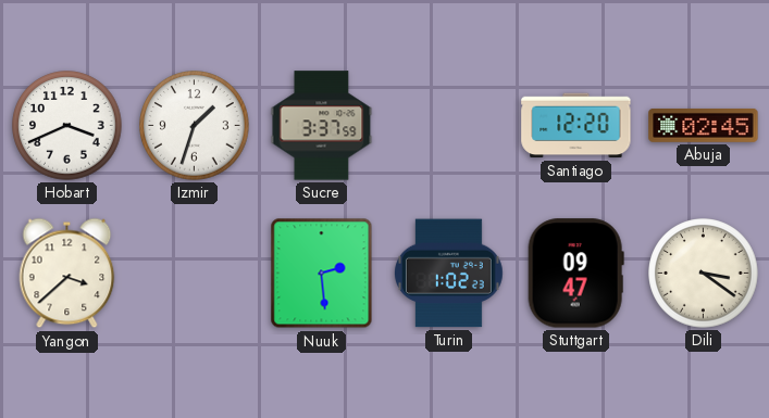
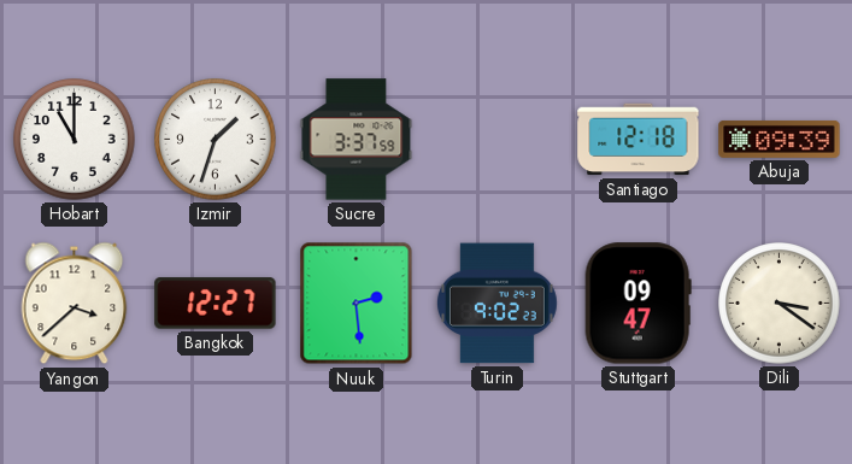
Hobart: 3:41 -> 11:00
Santiago: 12:20 -> 12:18
Abuja: 02:45 -> 09:39
Bangkok: none -> 12:27
Turin: 1:02 -> 9:02
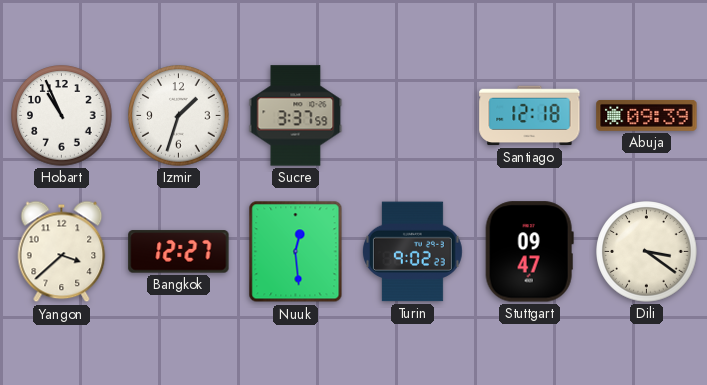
Hobart: 11:00 -> 10:56
Nuuk: 2:29 -> 12:29
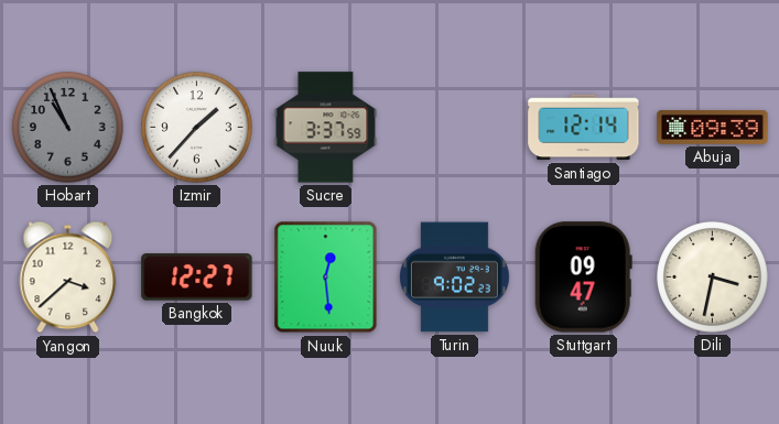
Hobart dial: white -> grey
Izmir: 1:33 -> 1:37
Santiago: 12:18 -> 12:14
Dili: 3:21 -> 3:32
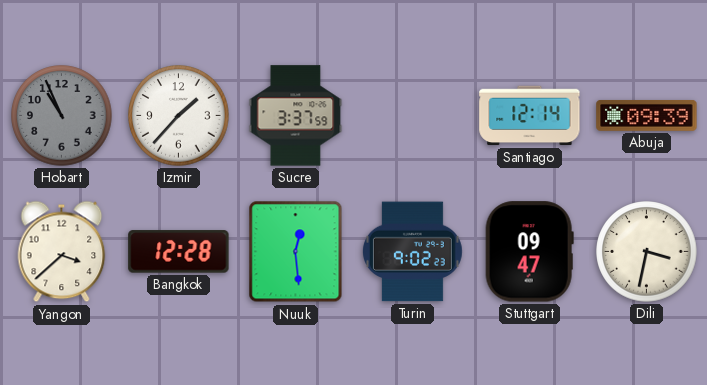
Bangkok: 12:27 -> 12:28
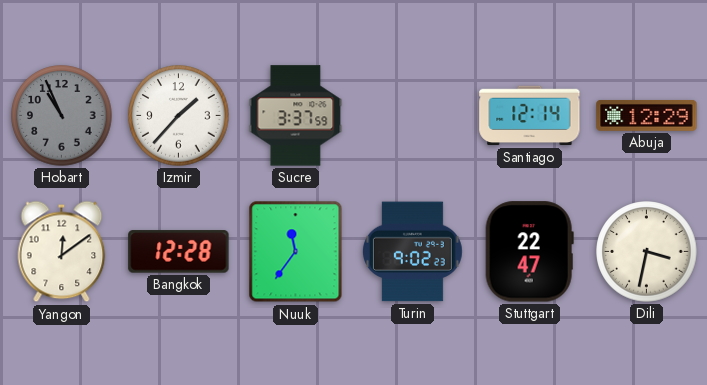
Abuja: 09:39 -> 12:29
Yangon: 3:38 -> 12:09
Nuuk: 12:29 -> 11:36
Stuttgart: 09:47 -> 22:47
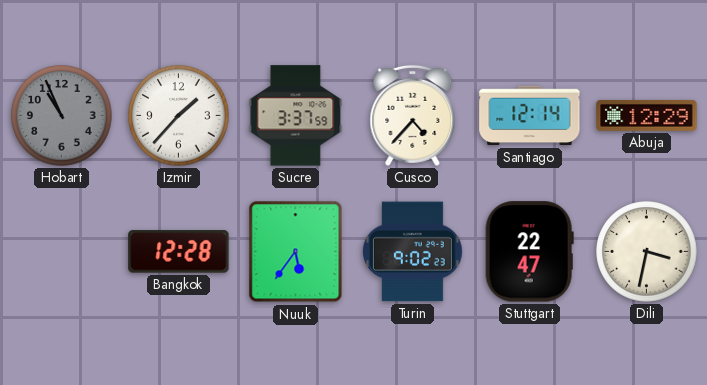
Cusco: none -> 4:37
Yangon: 12:09 -> none
Nuuk: 11:36 -> 5:36
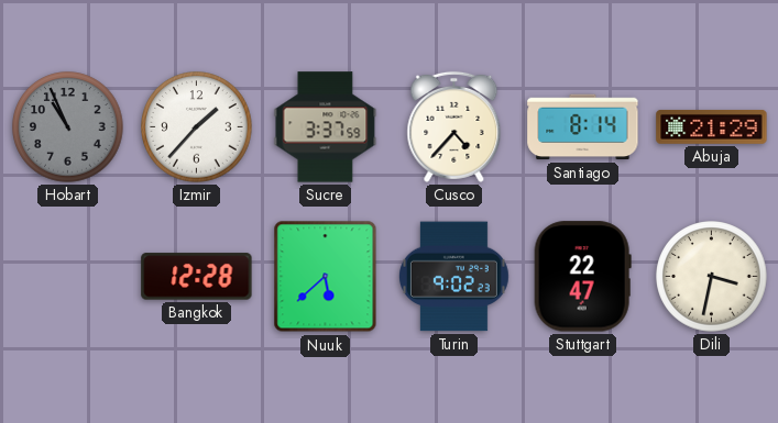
Santiago: 12:14 -> 8:14
Abuja: 12:29 -> 21:29
Nuuk: 5:36 -> 5:38
